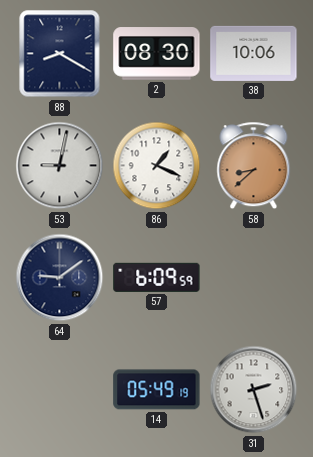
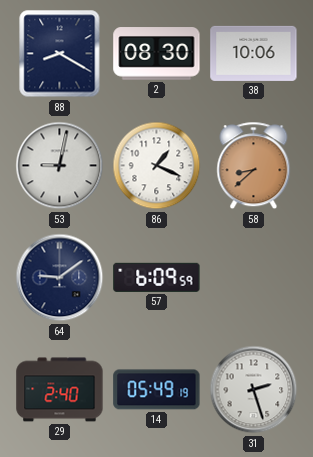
29: none -> 2:40
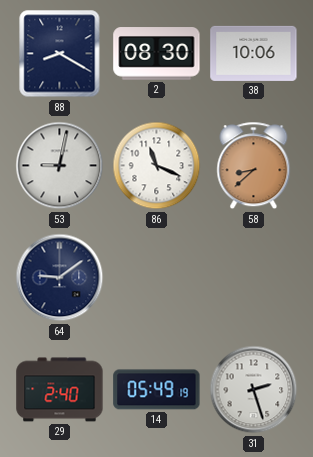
86: 1:19 -> 11:19
57: 6:09 -> none
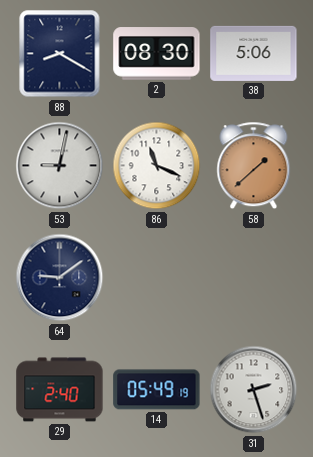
38: 10:06 -> 5:06
58: 8:38 -> 1:38
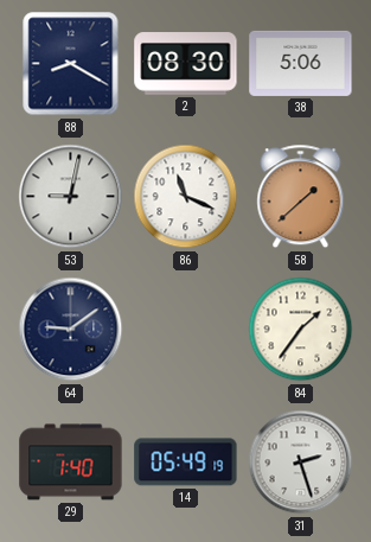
84: none -> 1:36
29: 2:40 -> 1:40
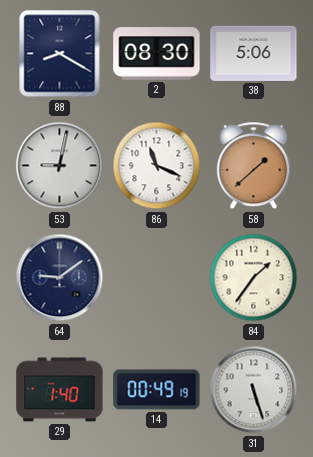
14: 05:49 -> 00:49
31: 2:27 -> 5:27
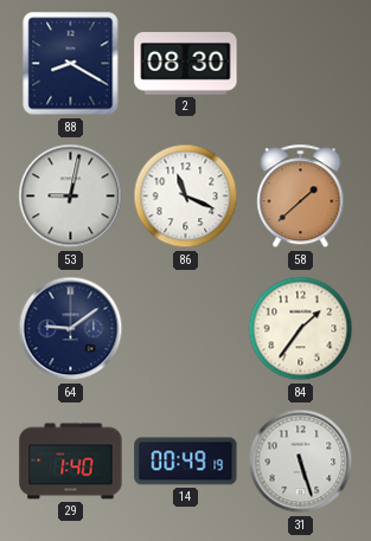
38: 5:06 -> none
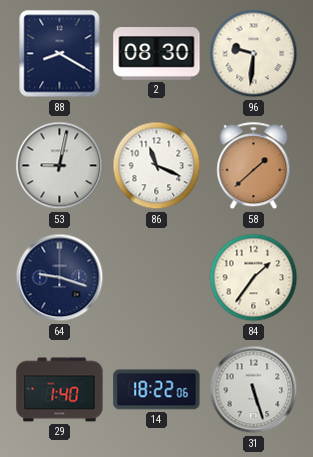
96: none -> 9:31
64: 9:09 -> 9:18
14: 00:49 -> 18:22
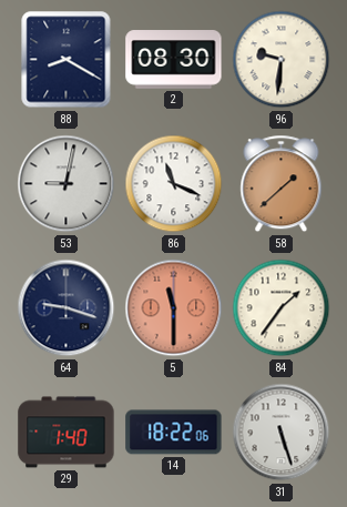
5: none -> 11:30
